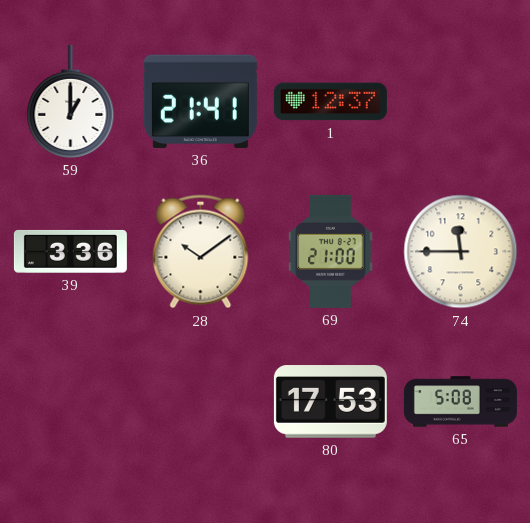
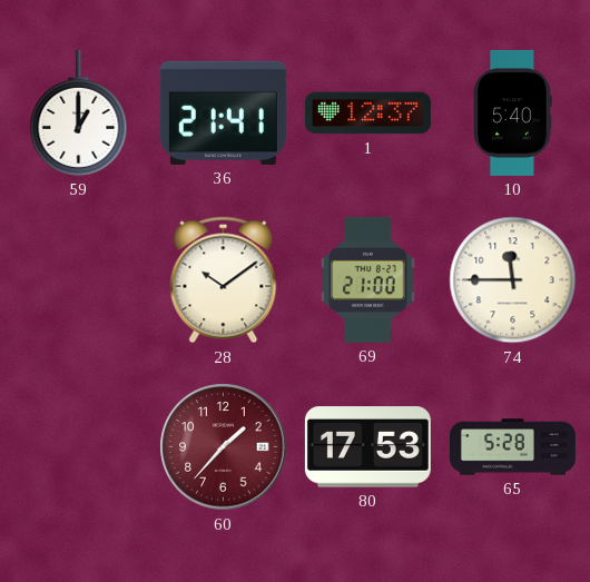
10: none -> 5:40
39: 3:36 -> none
60: none -> 1:37
65: 5:08 -> 5:28
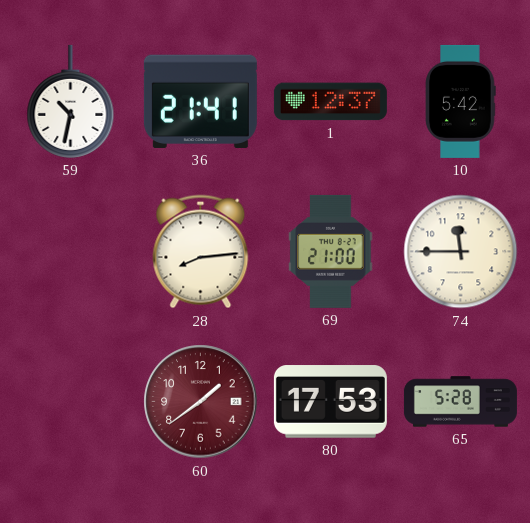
59: 1:00 -> 10:32
10: 5:40 -> 5:42
28: 10:09 -> 8:14
60: 1:37 -> 1:39
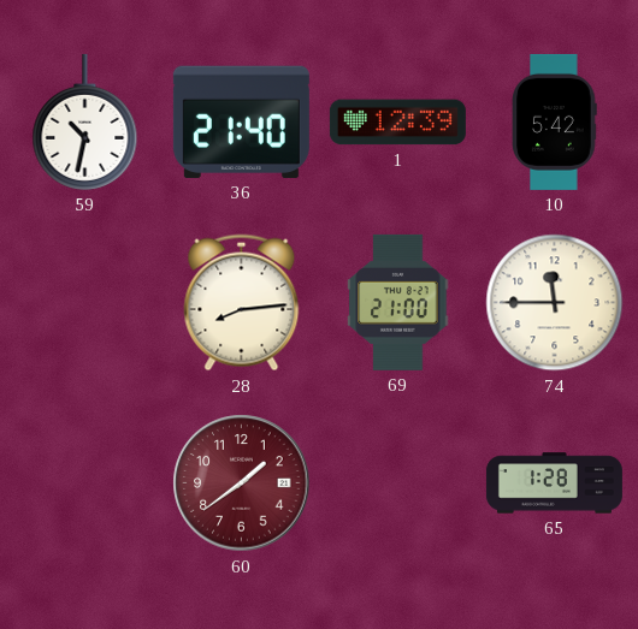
36: 21:41 -> 21:40
1: 12:37 -> 12:39
80: 17:53 -> none
65: 5:28 -> 1:28
